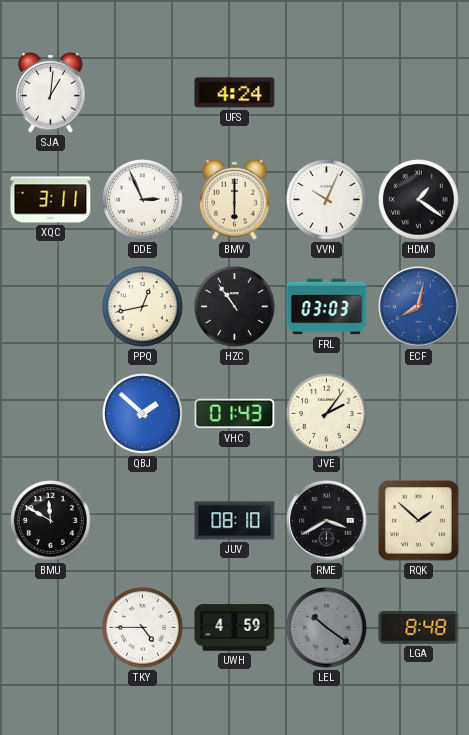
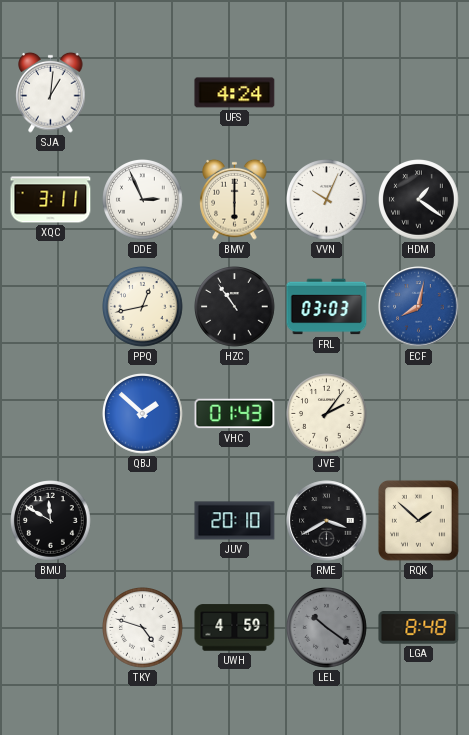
JUV: 08:10 -> 20:10
TKY: 4:45 -> 4:48
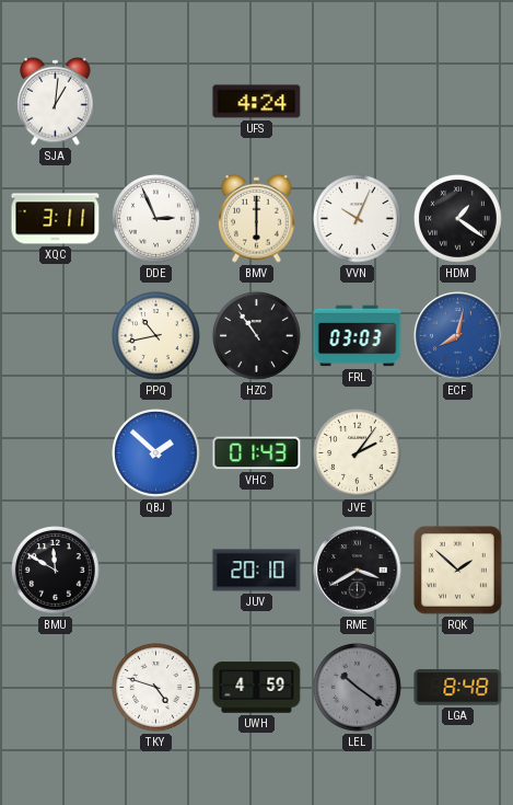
PPQ: 12:43 -> 10:43
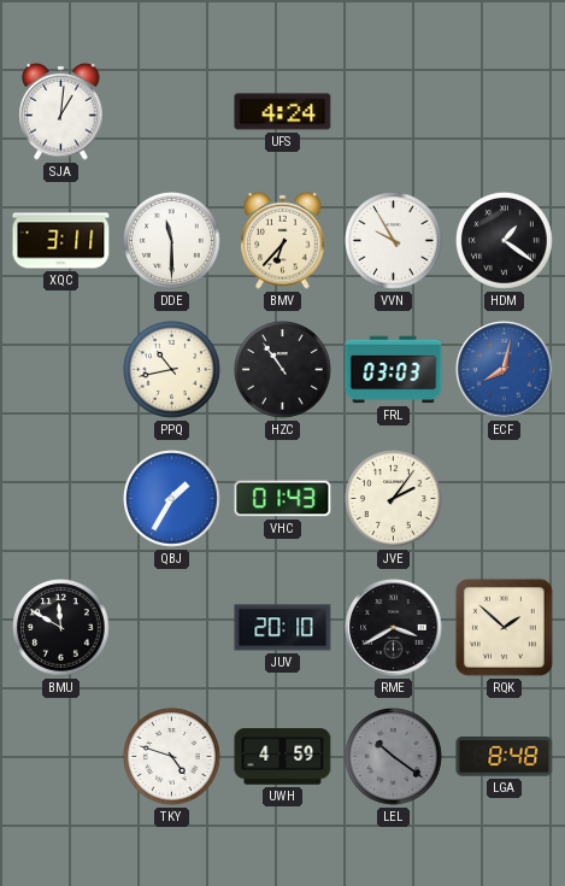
DDE: 2:56 -> 11:30
BMV: 6:00 -> 6:37
VVN: 10:04 -> 9:55
QBJ: 1:52 -> 1:35
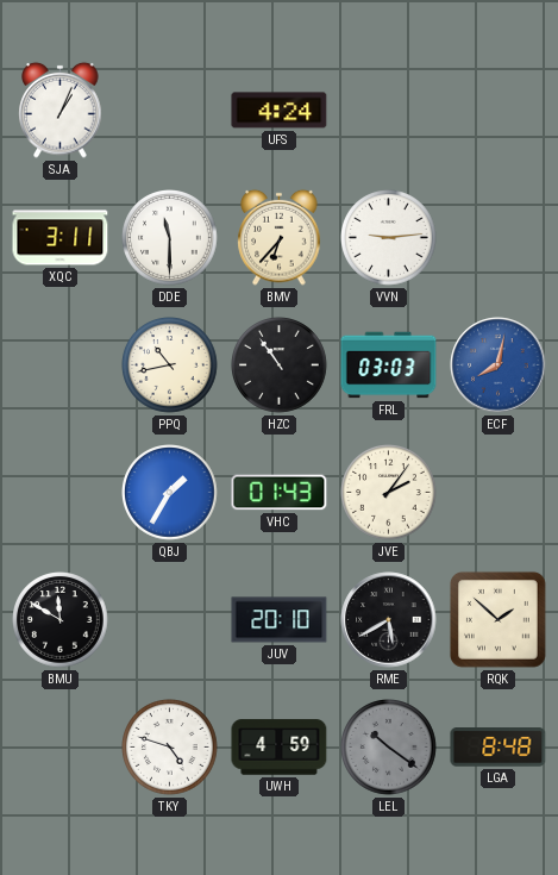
SJA: 1:01 -> 1:04
VVN: 9:55 -> 9:14
HDM: 1:21 -> none
RME: 3:40 -> 5:40
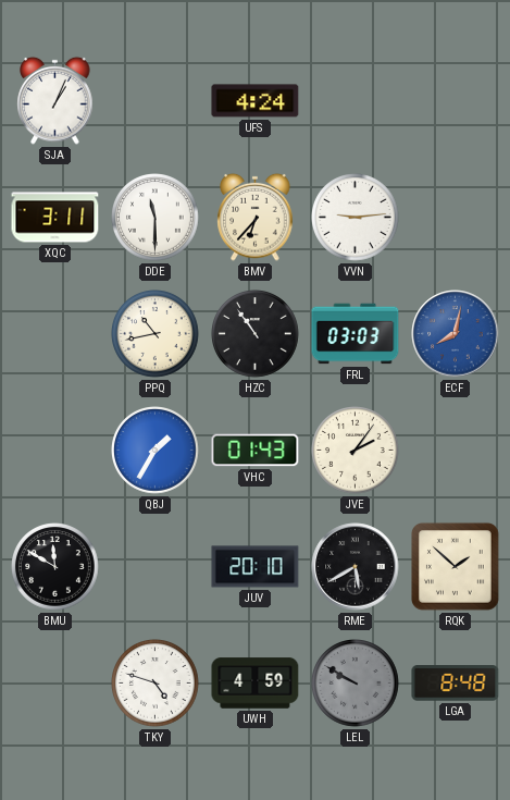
LEL: 10:21 -> 9:50
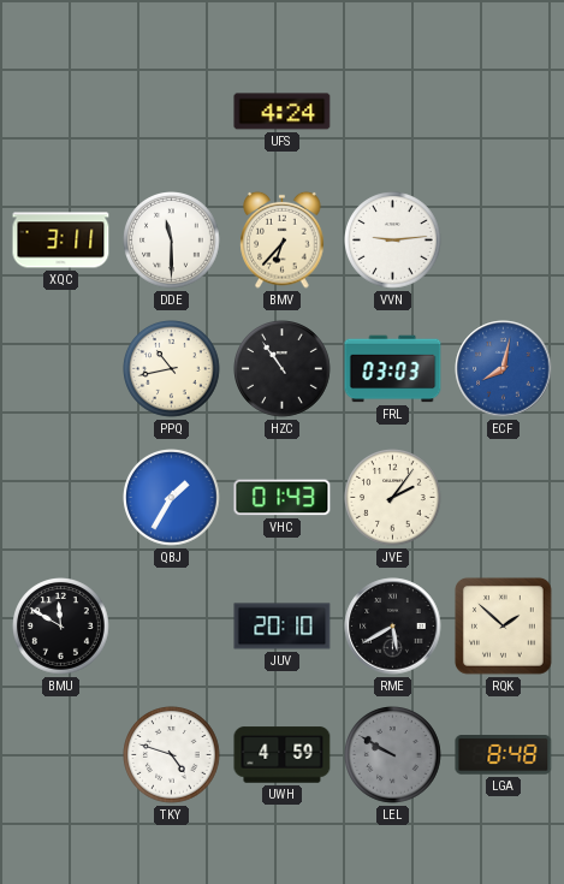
SJA: 1:04 -> none
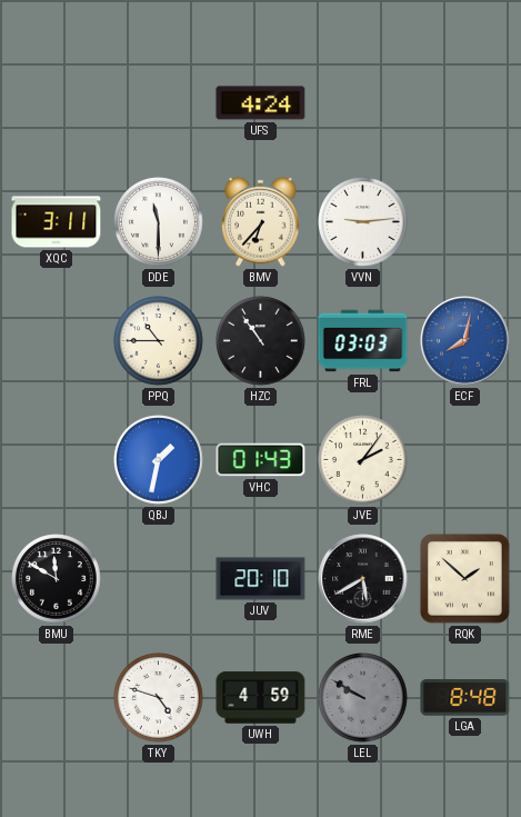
PPQ: 10:43 -> 10:45
QBJ: 1:35 -> 1:32
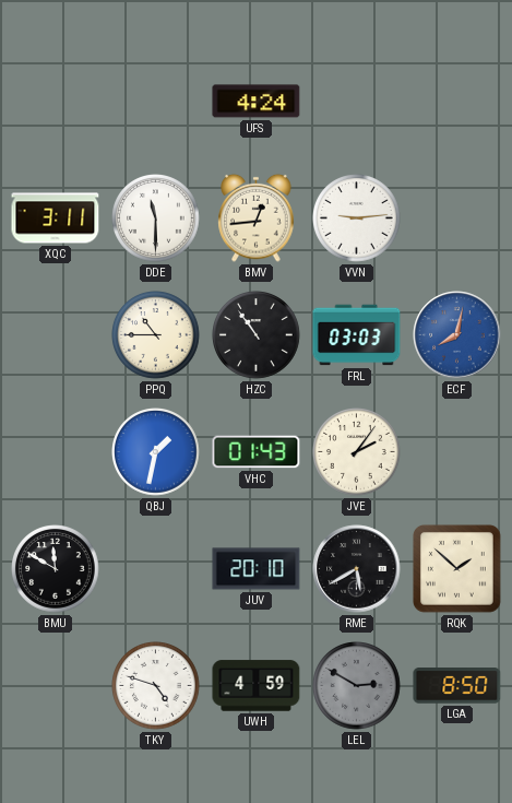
BMV: 6:37 -> 12:44
LEL: 9:50 -> 2:50
LGA: 8:48 -> 8:50
